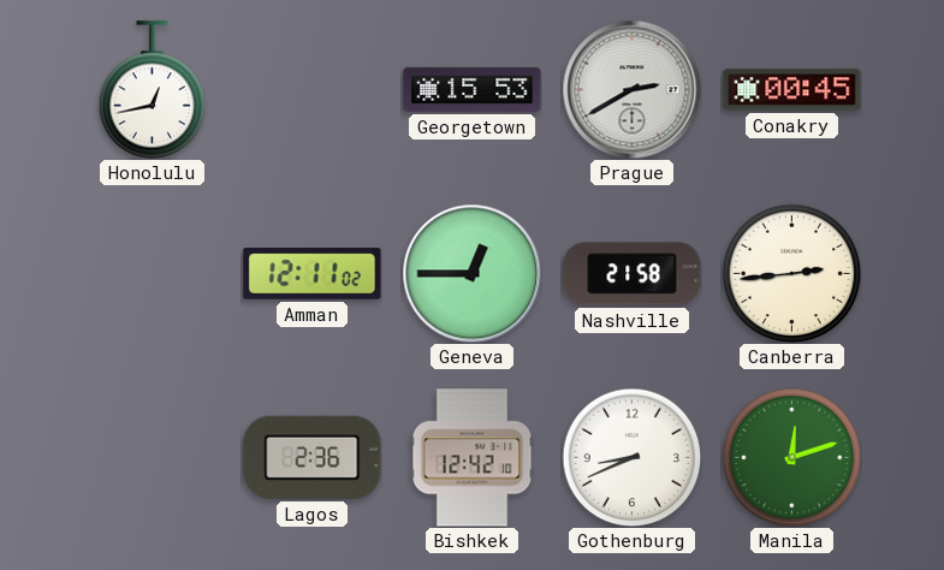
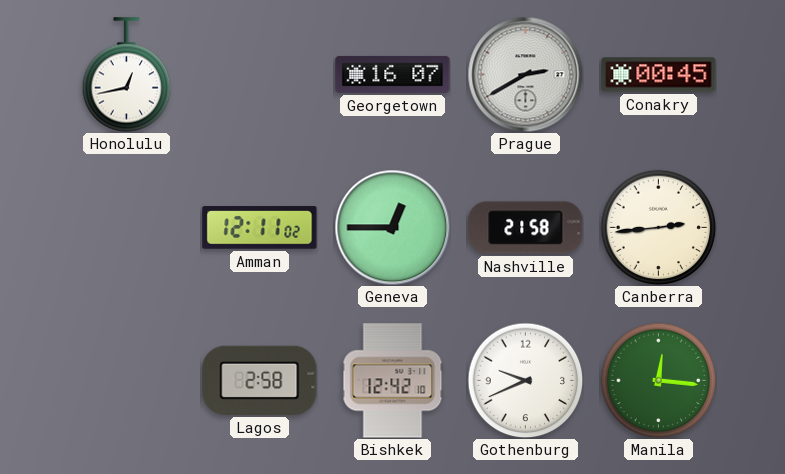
Georgetown: 15:53 -> 16:07
Lagos: 2:36 -> 2:58
Gothenburg: 8:41 -> 9:41
Manila: 12:12 -> 12:16
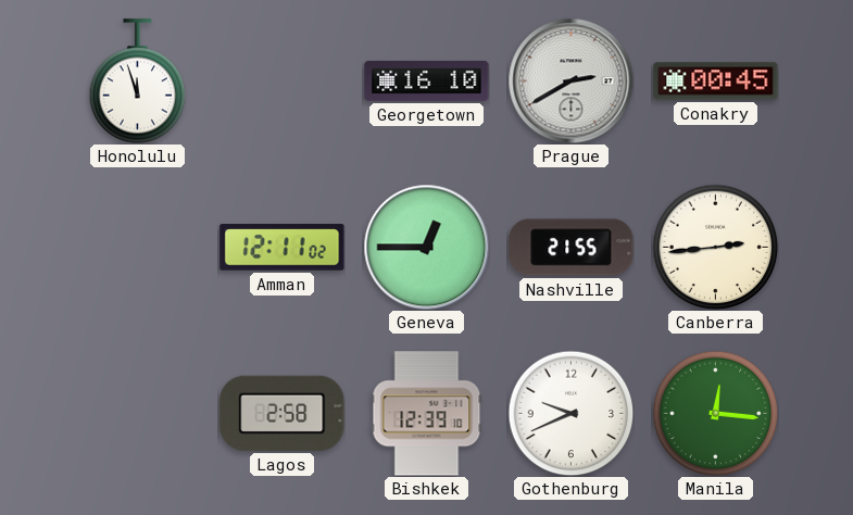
Honolulu: 12:43 -> 11:57
Georgetown: 16:07 -> 16:10
Nashville: 21:58 -> 21:55
Bishkek: 12:42 -> 12:39
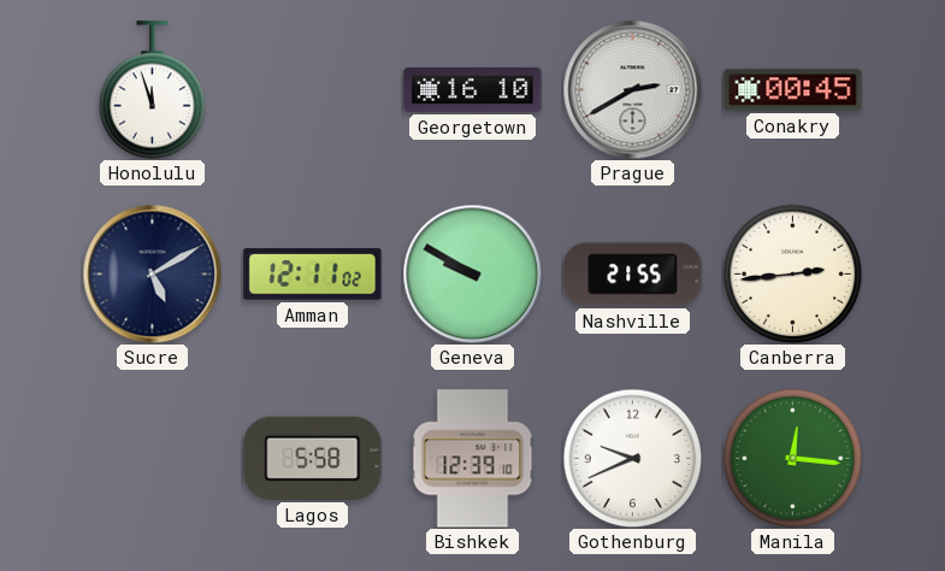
Sucre: none -> 5:10
Geneva: 12:45 -> 9:50
Lagos: 2:58 -> 5:58
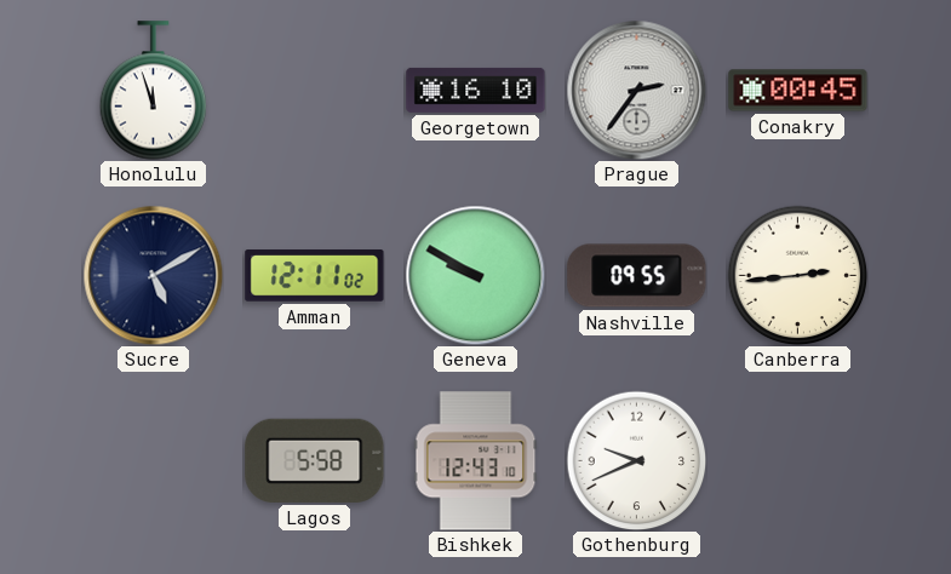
Prague: 2:40 -> 2:36
Nashville: 21:55 -> 09:55
Bishkek: 12:39 -> 12:43
Manila: 12:16 -> none
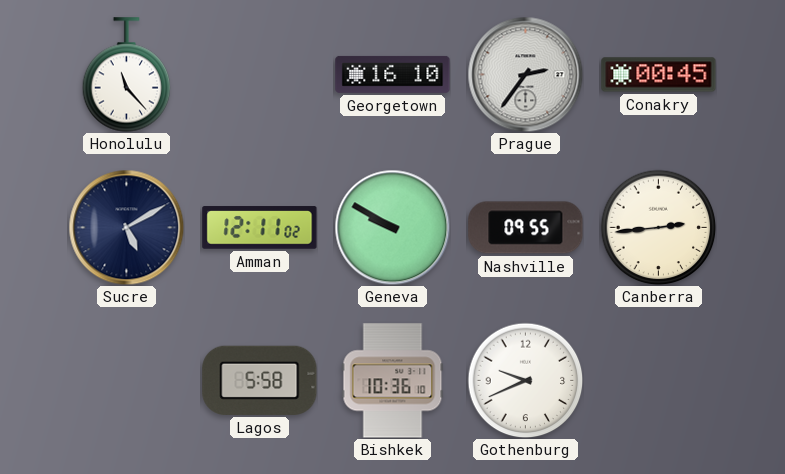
Honolulu: 11:57 -> 11:23
Bishkek: 12:43 -> 10:36
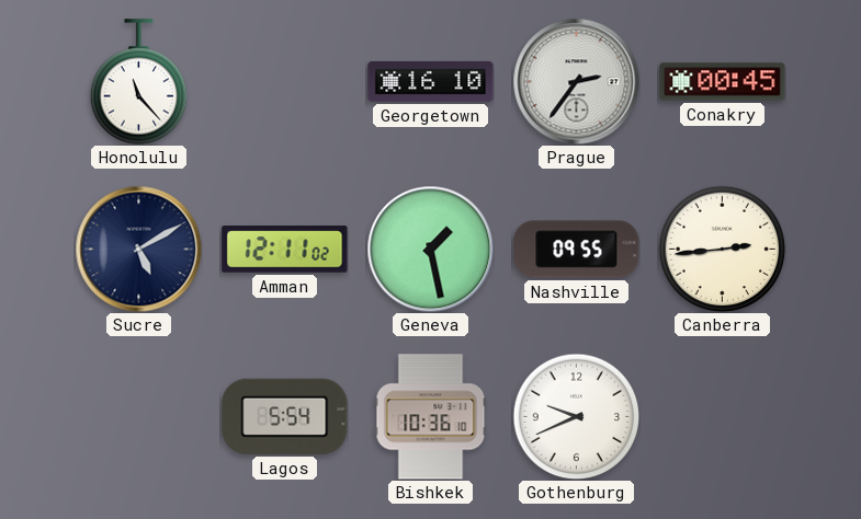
Geneva: 9:50 -> 1:28
Lagos: 5:58 -> 5:54
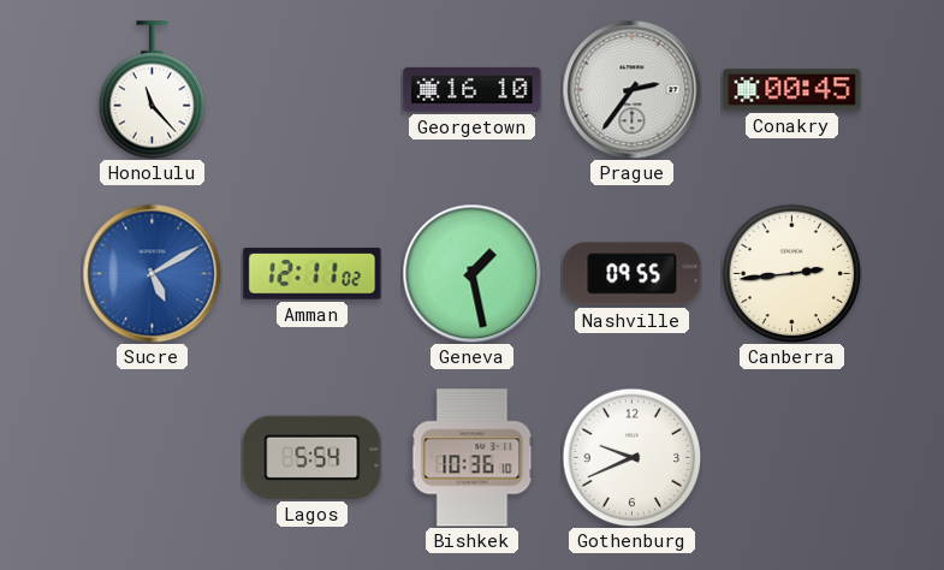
Sucre dial: navy -> blue
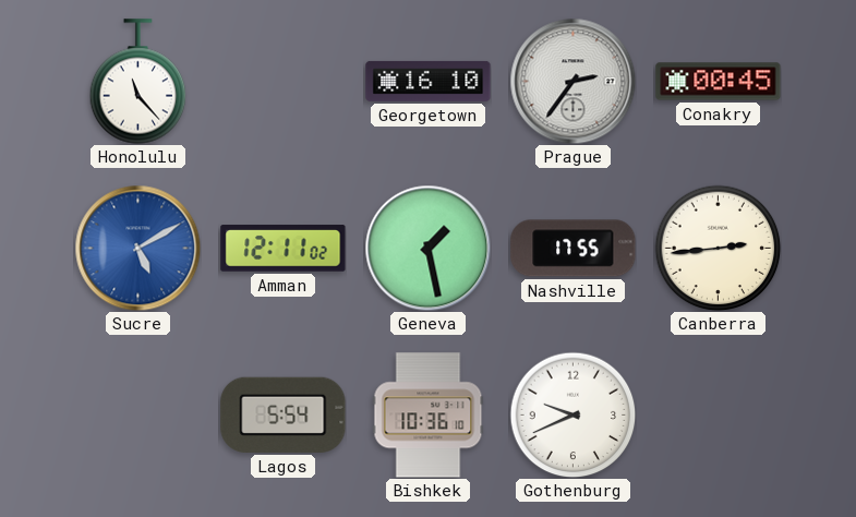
Nashville: 09:55 -> 17:55
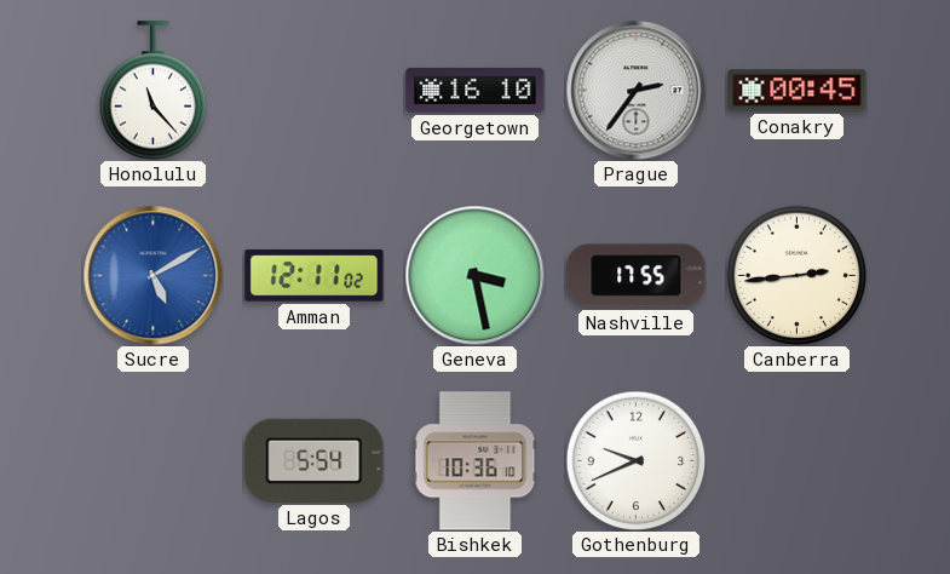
Geneva: 1:28 -> 3:28
